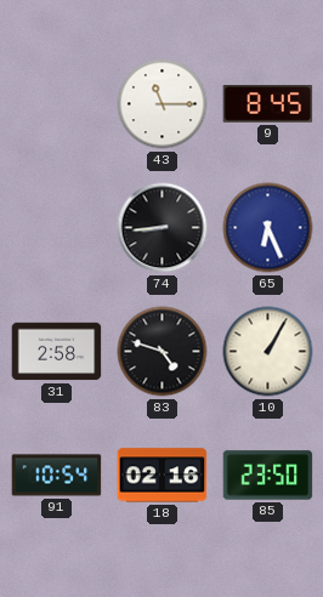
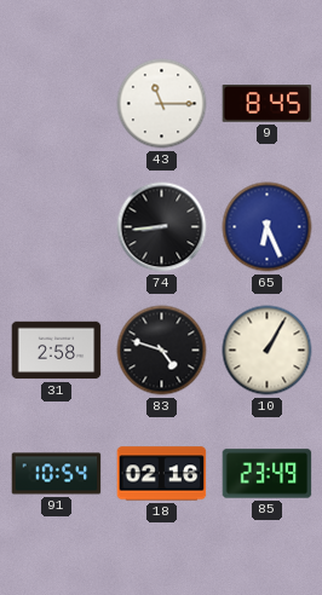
85: 23:50 -> 23:49
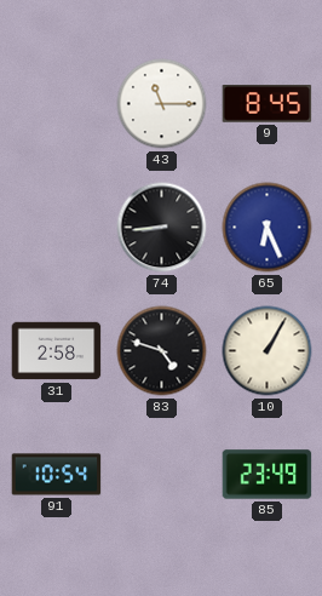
18: 02:16 -> none
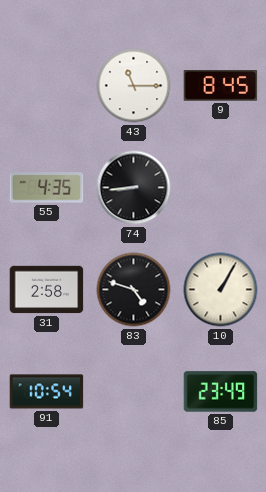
55: none -> 4:35
65: 6:26 -> none
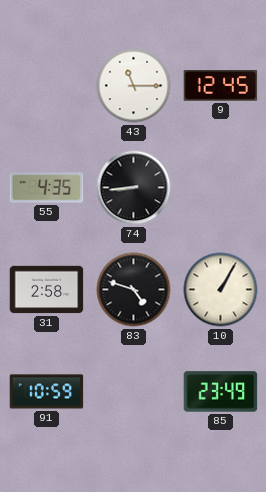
9: 8:45 -> 12:45
91: 10:54 -> 10:59
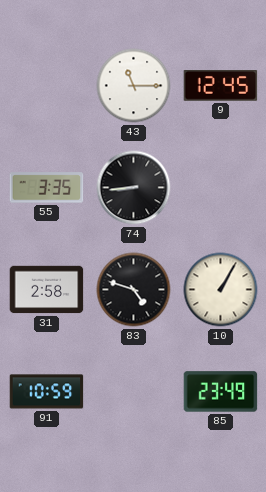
55: 4:35 -> 3:35
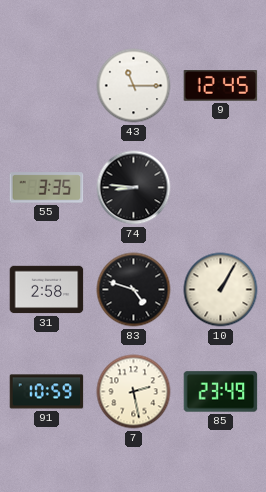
74: 8:44 -> 8:46
7: none -> 2:28
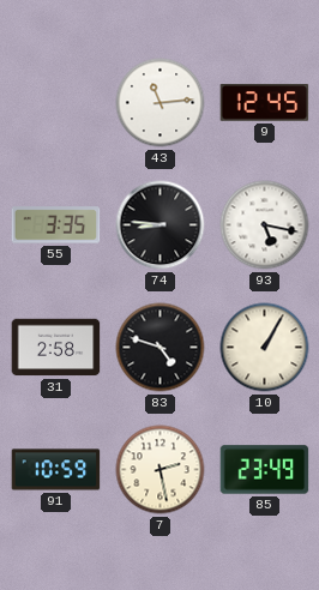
43: 11:15 -> 11:14
93: none -> 5:17
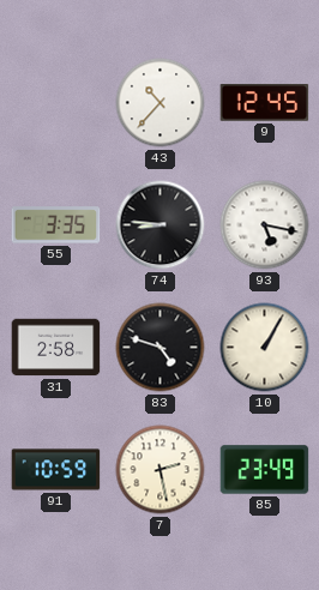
43: 11:14 -> 10:37
